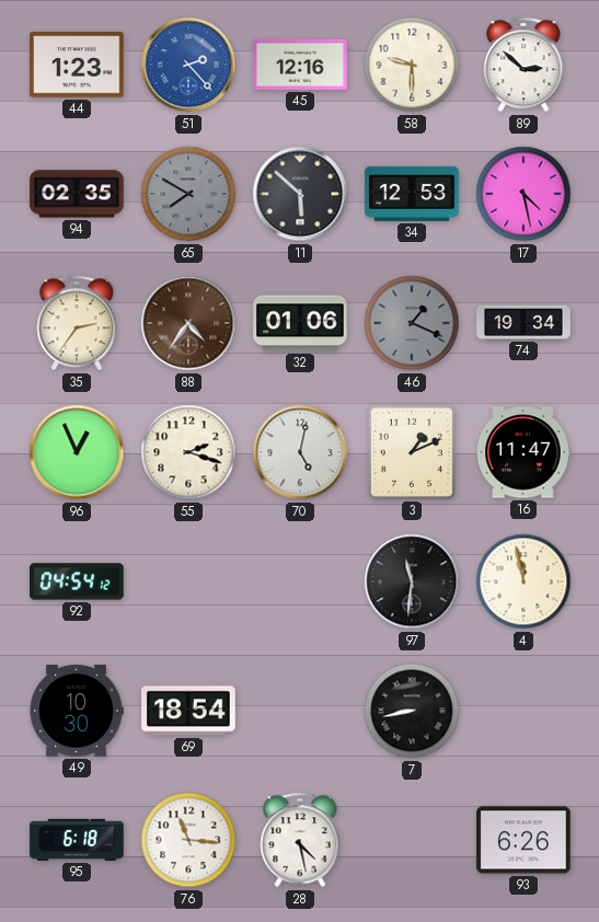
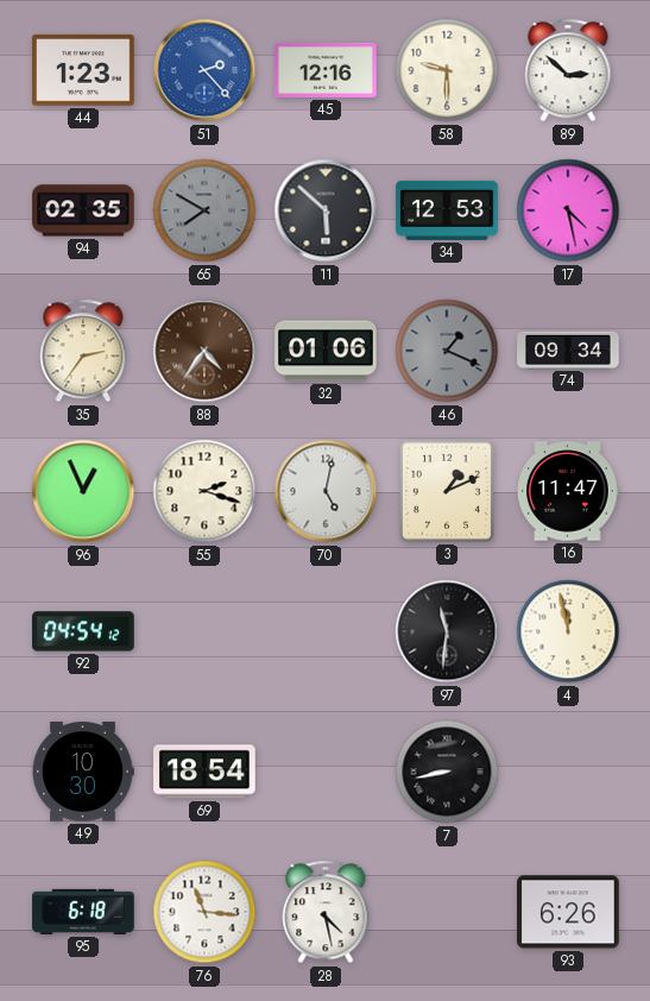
74: 19:34 -> 09:34
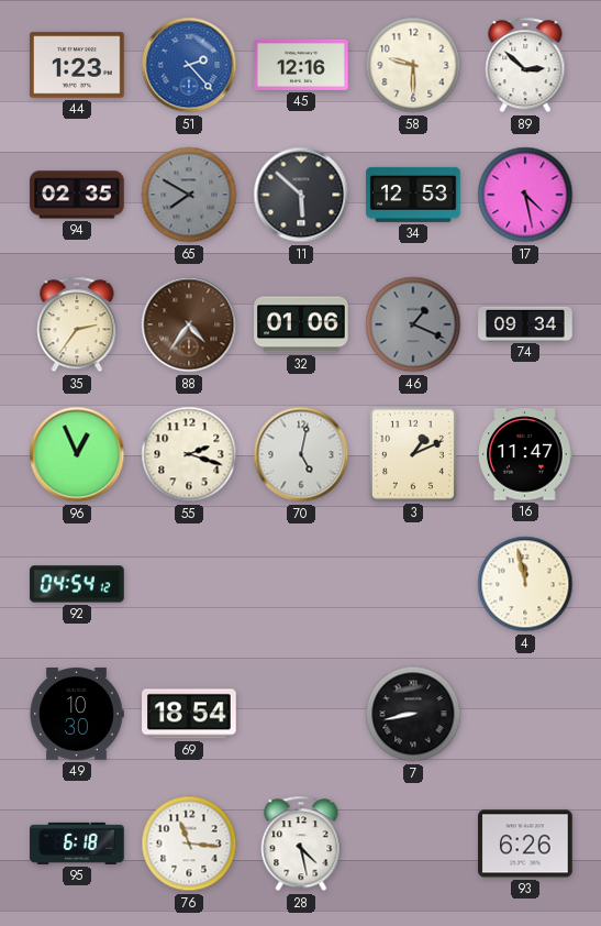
97: 11:31 -> none
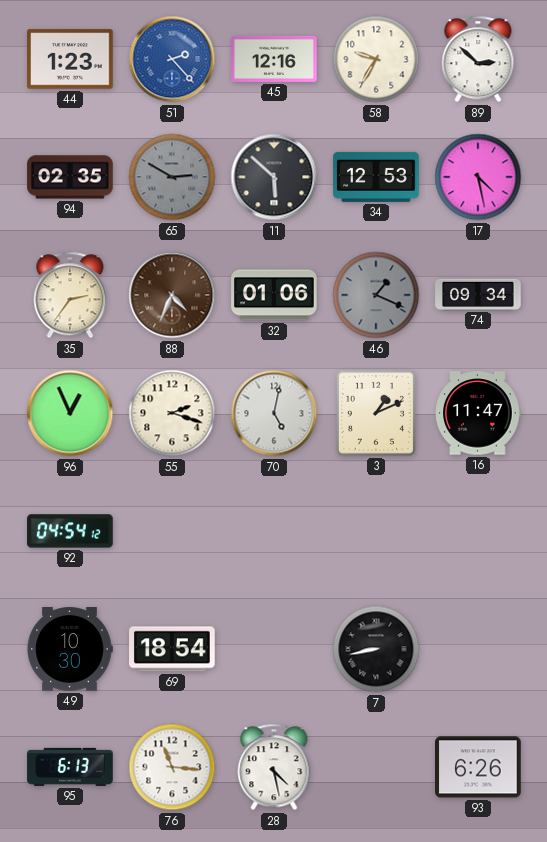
58: 9:30 -> 9:35
65: 7:50 -> 2:50
88: 4:36 -> 4:34
4: 11:58 -> none
95: 6:18 -> 6:13
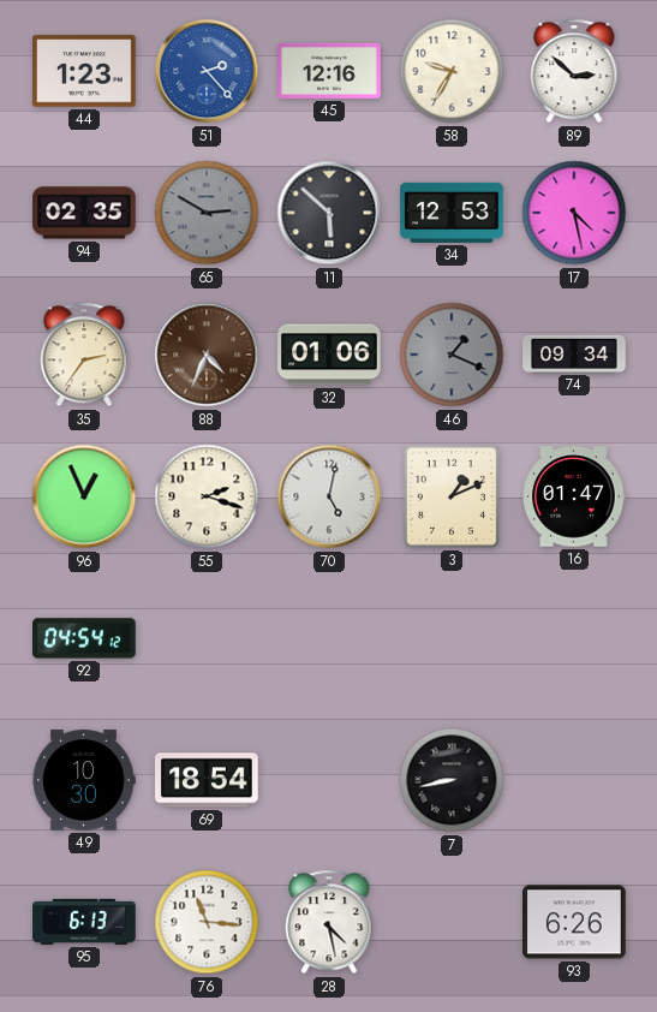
16: 11:47 -> 01:47
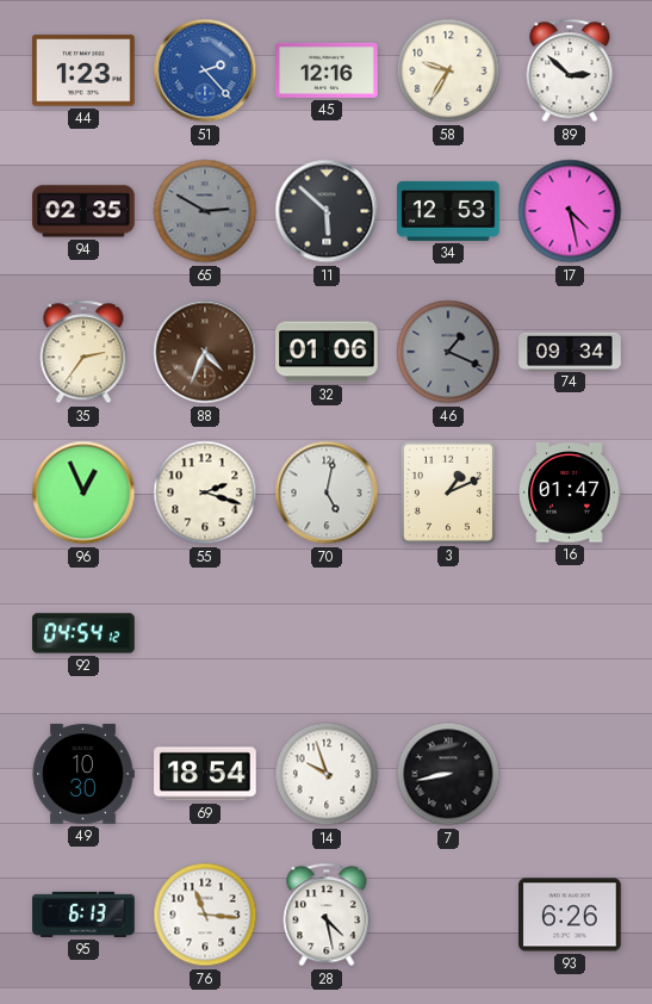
14: none -> 9:57
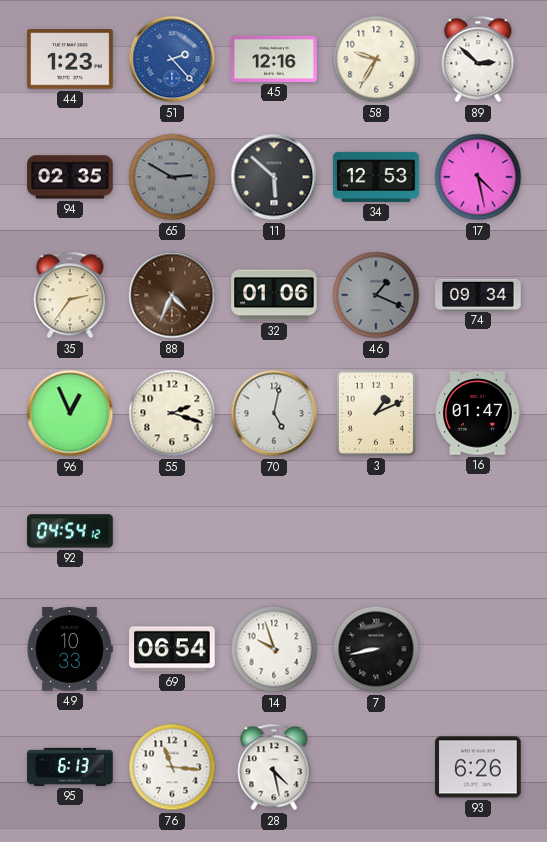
49: 10:30 -> 10:33
69: 18:54 -> 06:54
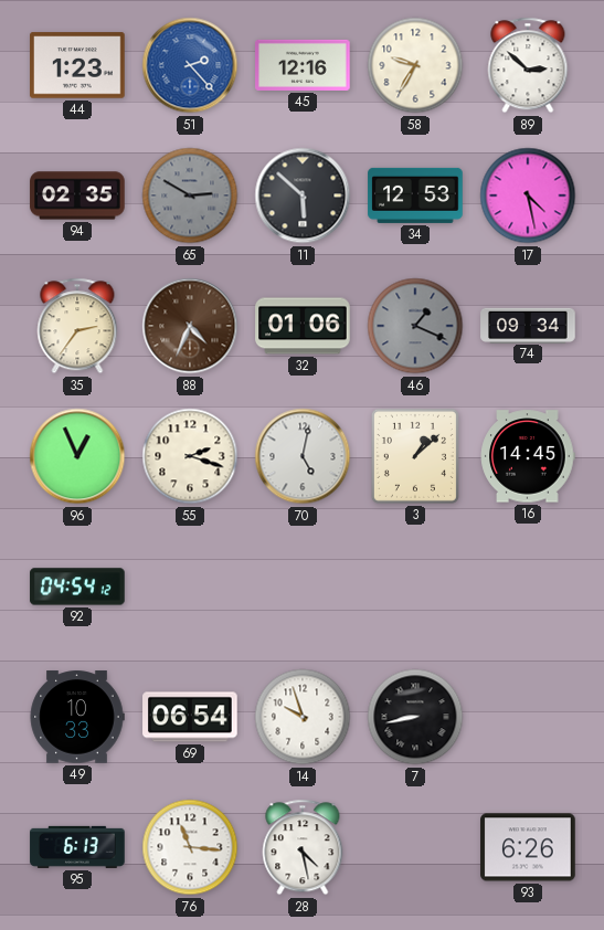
3: 1:11 -> 1:08
16: 01:47 -> 14:45
